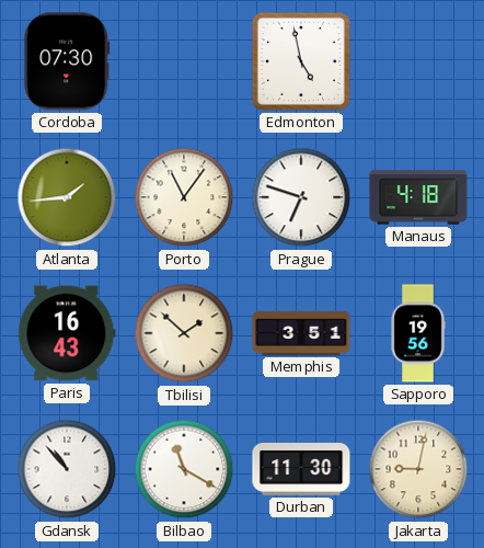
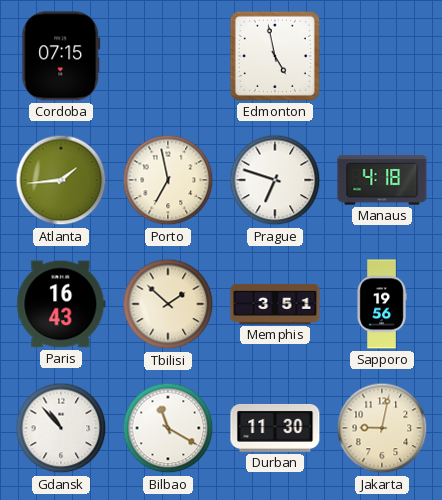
Cordoba: 07:30 -> 07:15
Porto: 11:06 -> 6:58
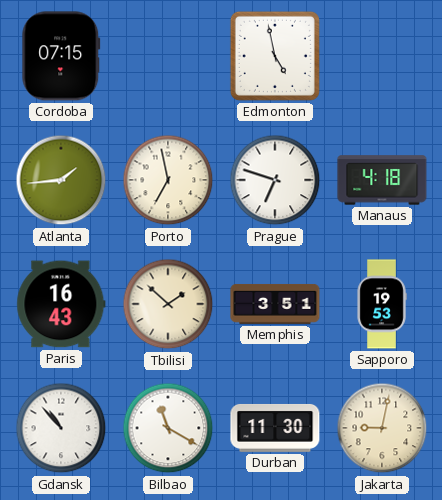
Sapporo: 19:56 -> 19:53
